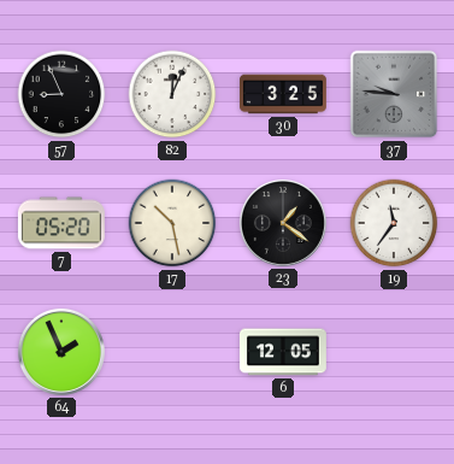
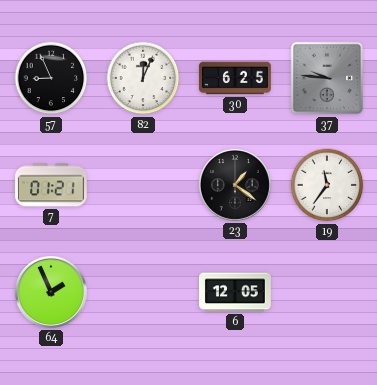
30: 3:25 -> 6:25
7: 05:20 -> 01:21
17: 10:28 -> none
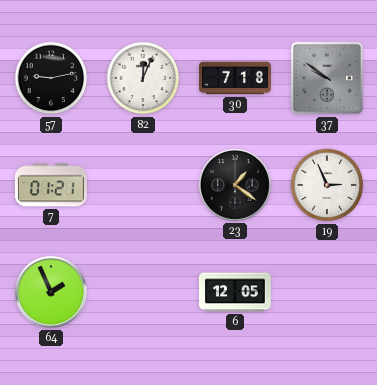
57: 8:56 -> 9:13
30: 6:25 -> 7:18
37: 9:46 -> 9:51
19: 11:36 -> 2:56
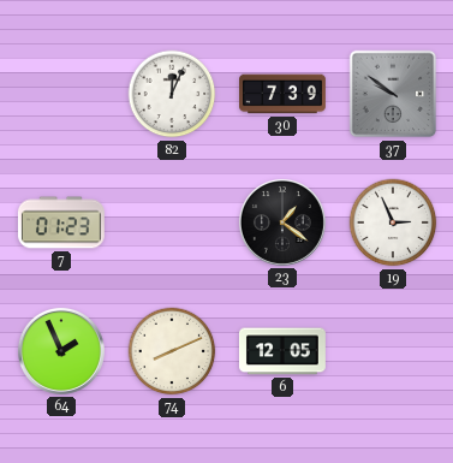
57: 9:13 -> none
30: 7:18 -> 7:39
7: 01:21 -> 01:23
74: none -> 8:11
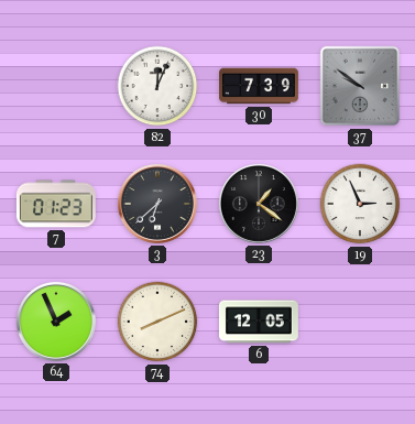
3: none -> 6:38
